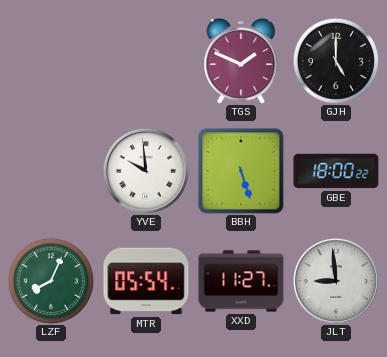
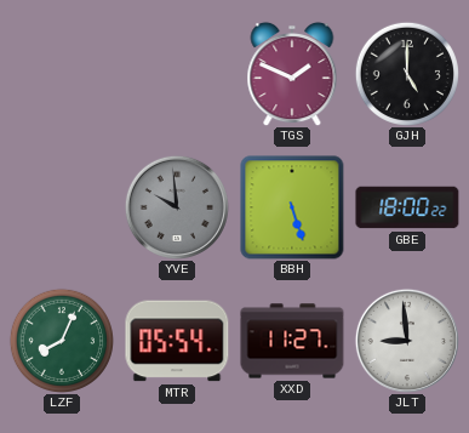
YVE dial: white -> grey
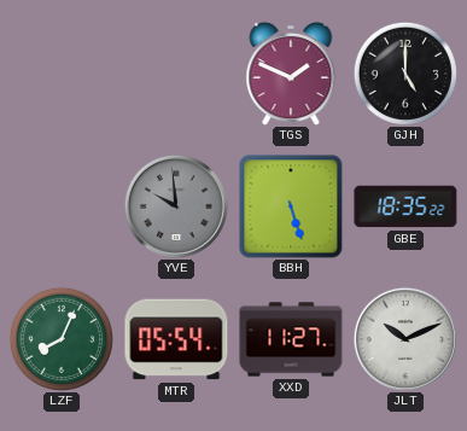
GBE: 18:00 -> 18:35
JLT: 8:59 -> 10:11
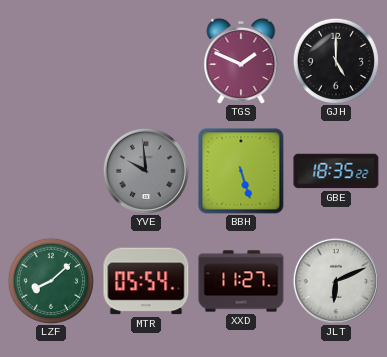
LZF: 8:04 -> 8:08
JLT: 10:11 -> 6:11
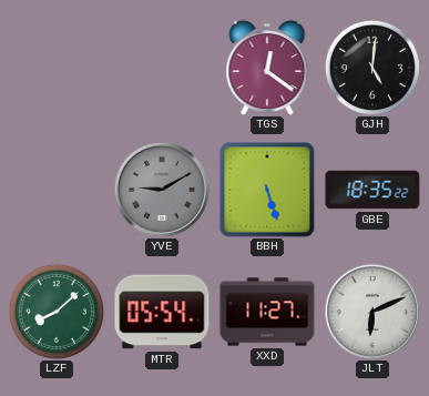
TGS: 1:49 -> 12:21
GJH: 5:00 -> 5:01
YVE: 9:59 -> 9:10
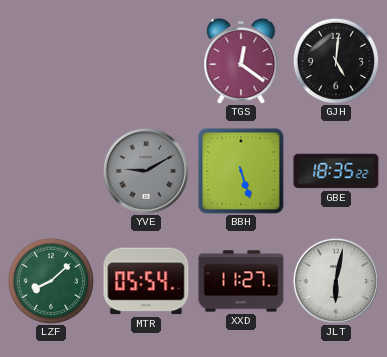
JLT: 6:11 -> 6:02
